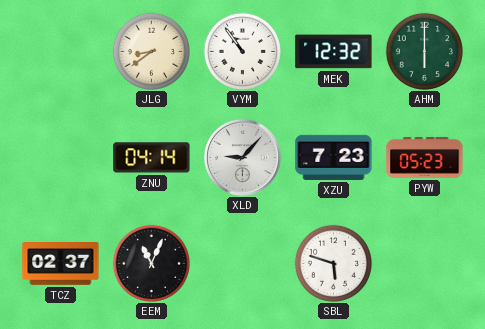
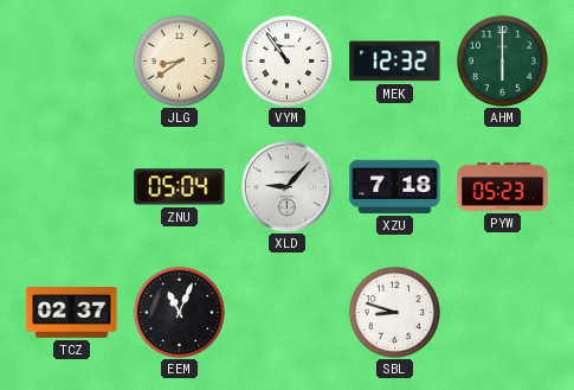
ZNU: 04:14 -> 05:04
XZU: 7:23 -> 7:18
SBL: 5:48 -> 8:48
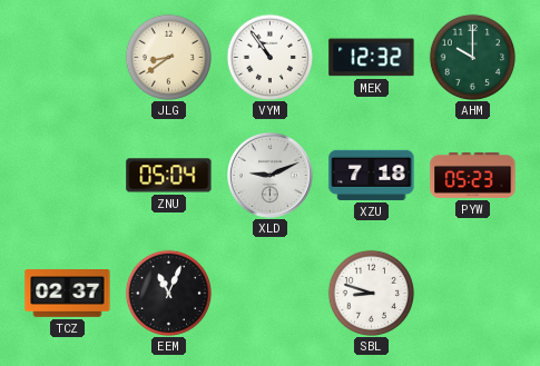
AHM: 6:00 -> 10:00
XLD: 9:07 -> 9:11
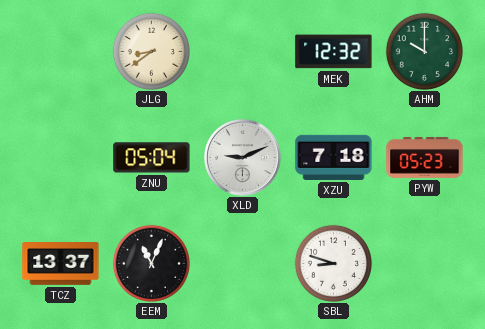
VYM: 10:54 -> none
TCZ: 02:37 -> 13:37
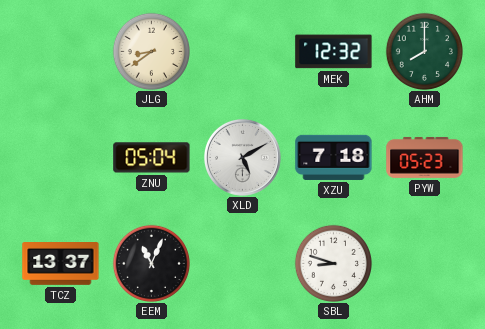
AHM: 10:00 -> 8:00
XLD: 9:11 -> 5:10
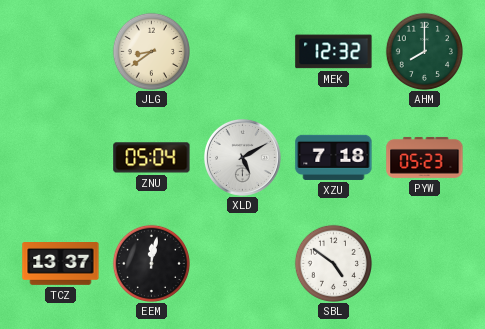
EEM: 11:04 -> 12:02
SBL: 8:48 -> 4:51
